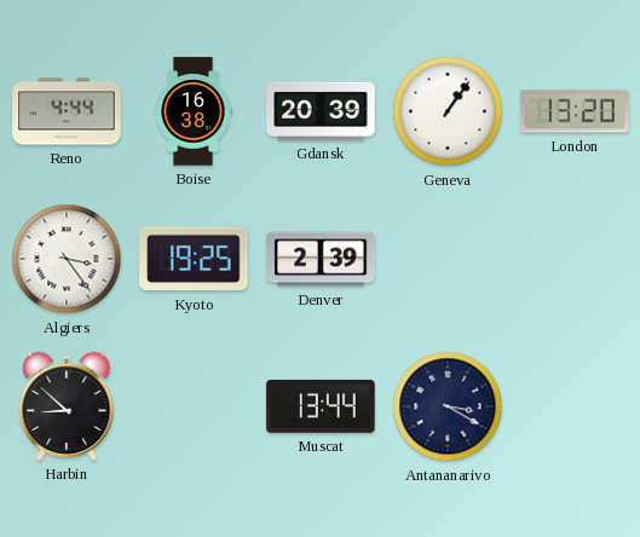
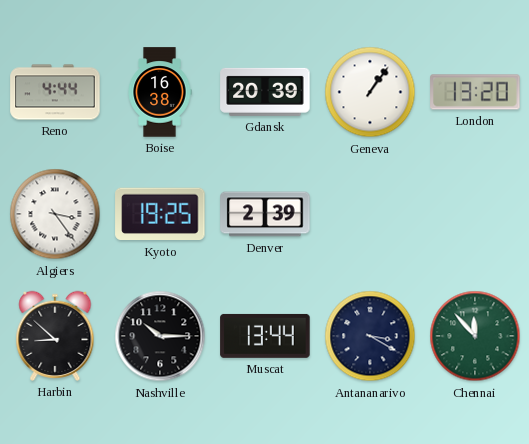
Nashville: none -> 10:15
Chennai: none -> 11:53
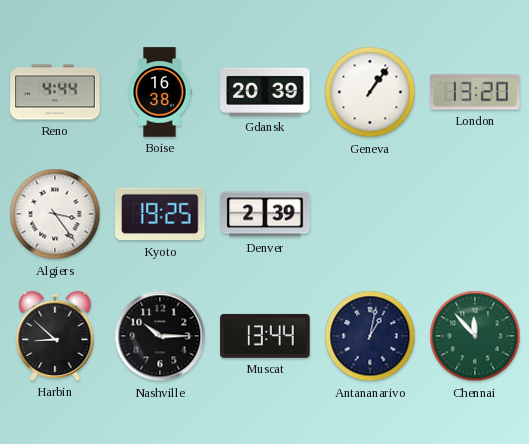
Antananarivo: 3:20 -> 1:02
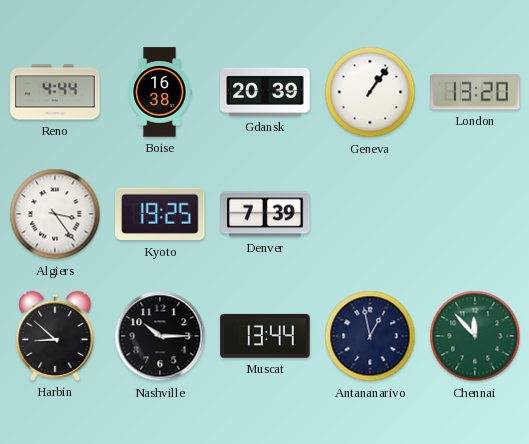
Denver: 2:39 -> 7:39
Antananarivo: 1:02 -> 12:58
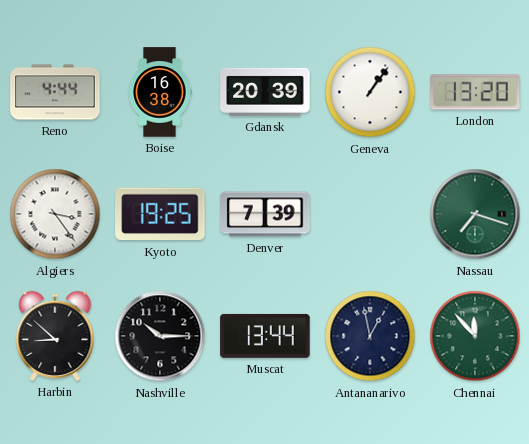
Nassau: none -> 7:18
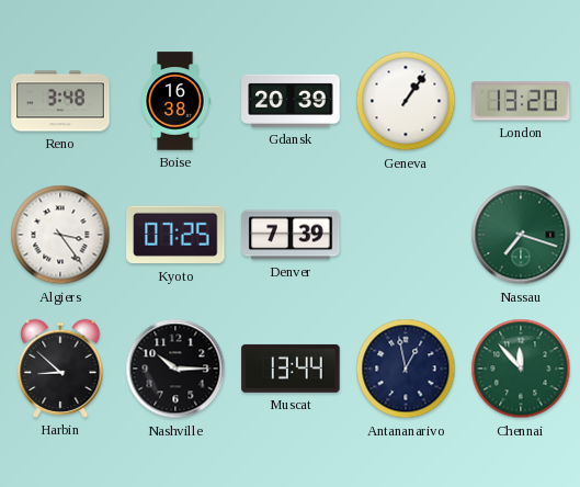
Reno: 4:44 -> 3:48
Kyoto: 19:25 -> 07:25
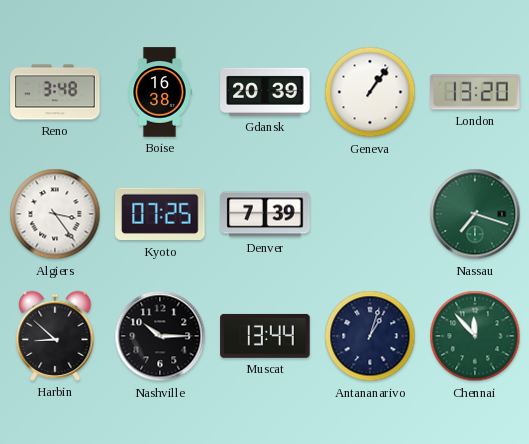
Antananarivo: 12:58 -> 1:03
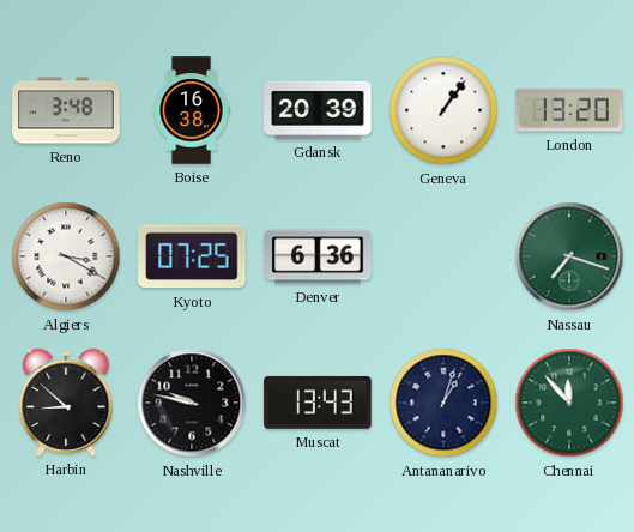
Algiers: 3:24 -> 3:20
Denver: 7:39 -> 6:36
Nashville: 10:15 -> 9:47
Muscat: 13:44 -> 13:43
